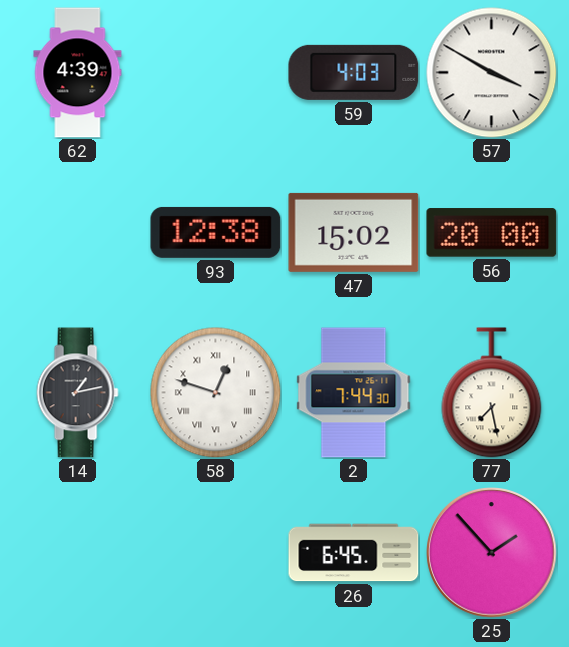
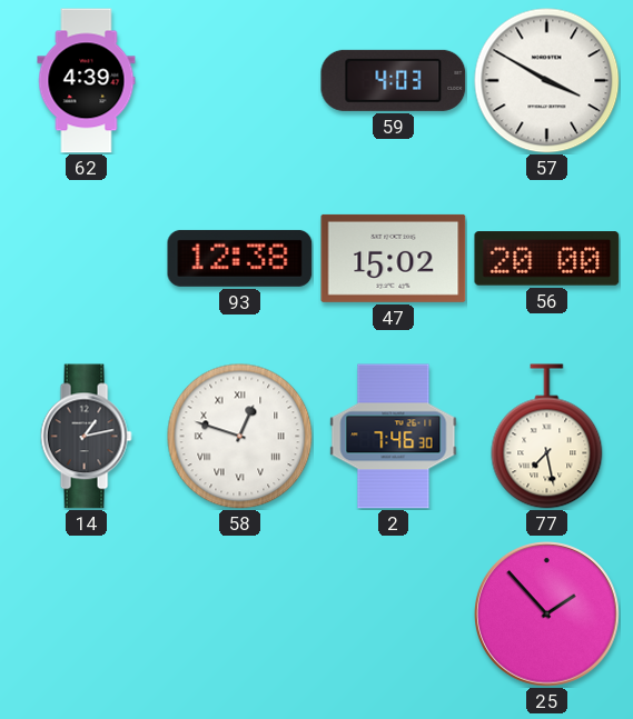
2: 7:44 -> 7:46
26: 6:45 -> none
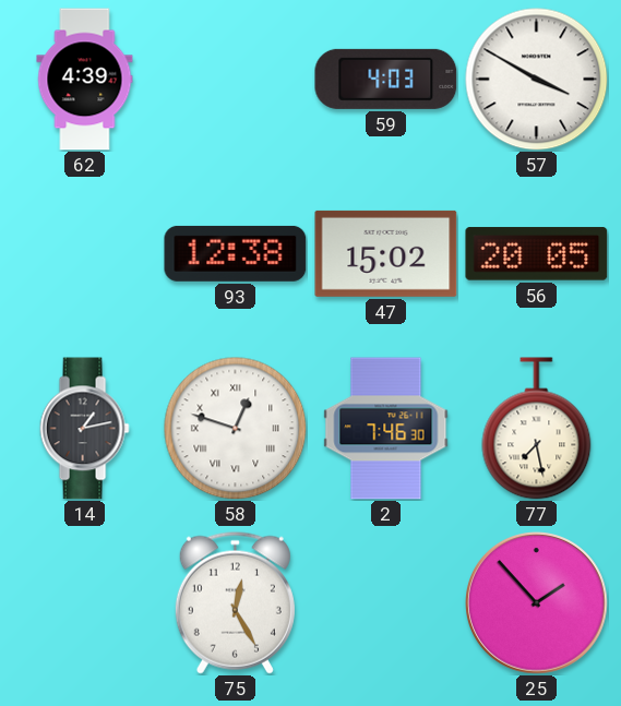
56: 20:00 -> 20:05
75: none -> 12:25
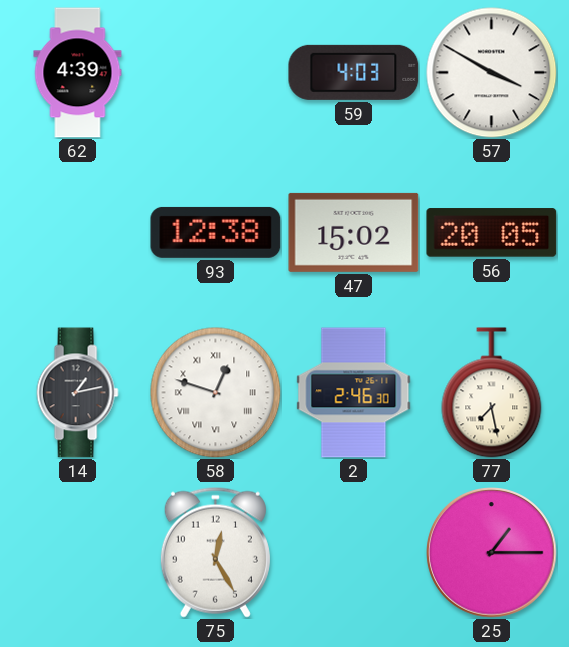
2: 7:46 -> 2:46
25: 1:53 -> 1:15
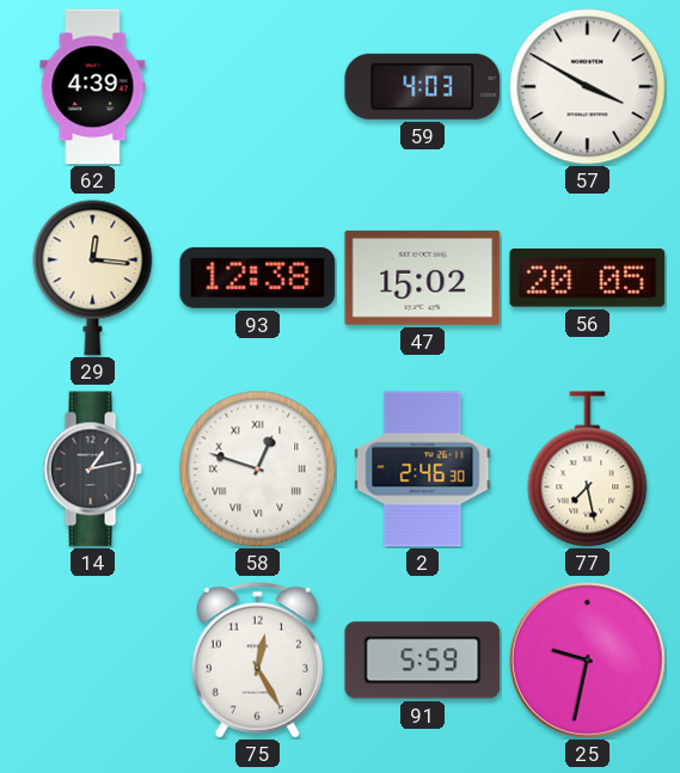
29: none -> 12:16
91: none -> 5:59
25: 1:15 -> 9:32
